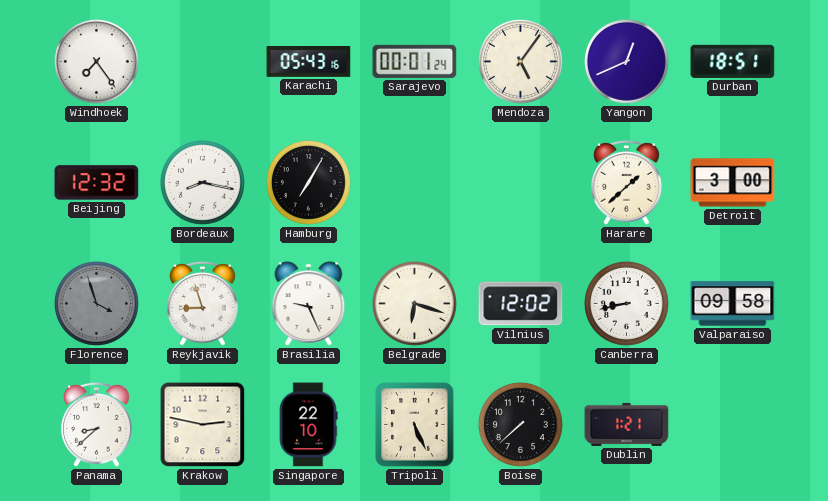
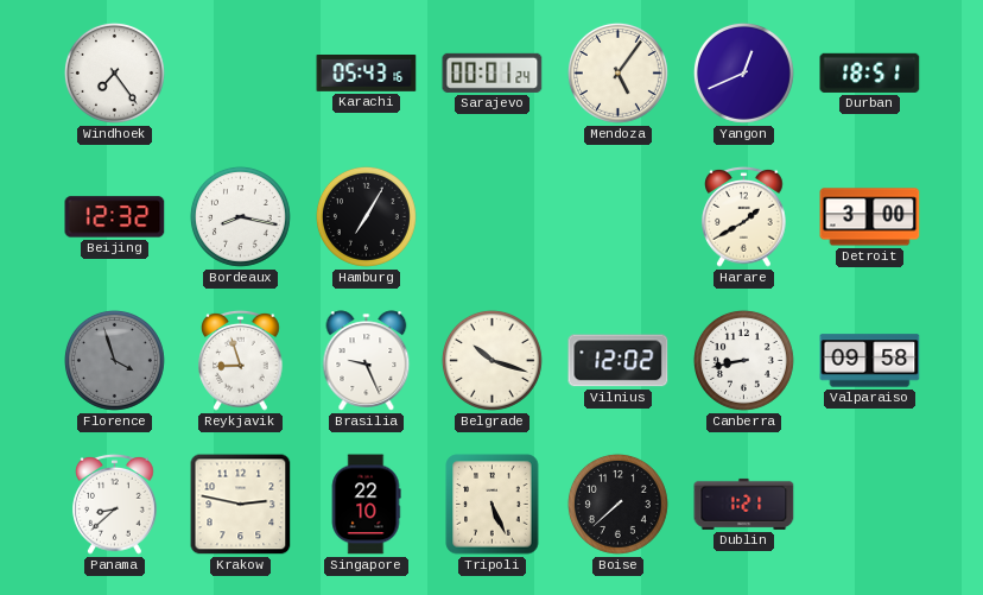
Harare: 1:38 -> 1:40
Belgrade: 6:18 -> 10:18
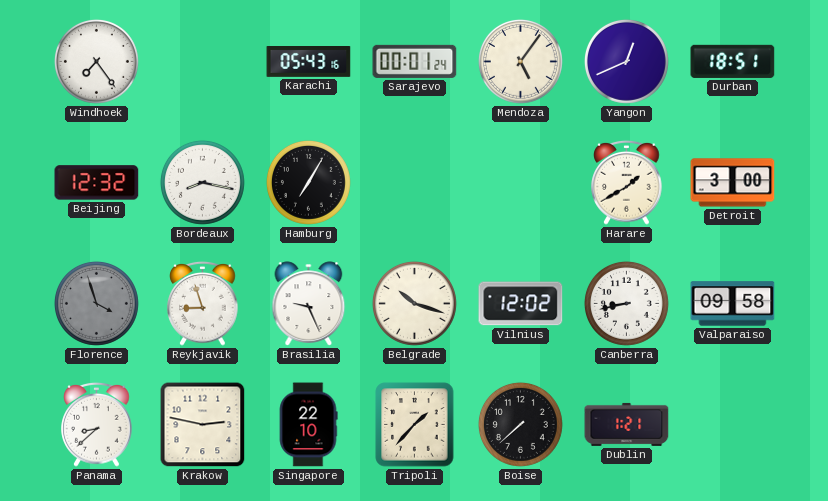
Tripoli: 5:26 -> 1:37
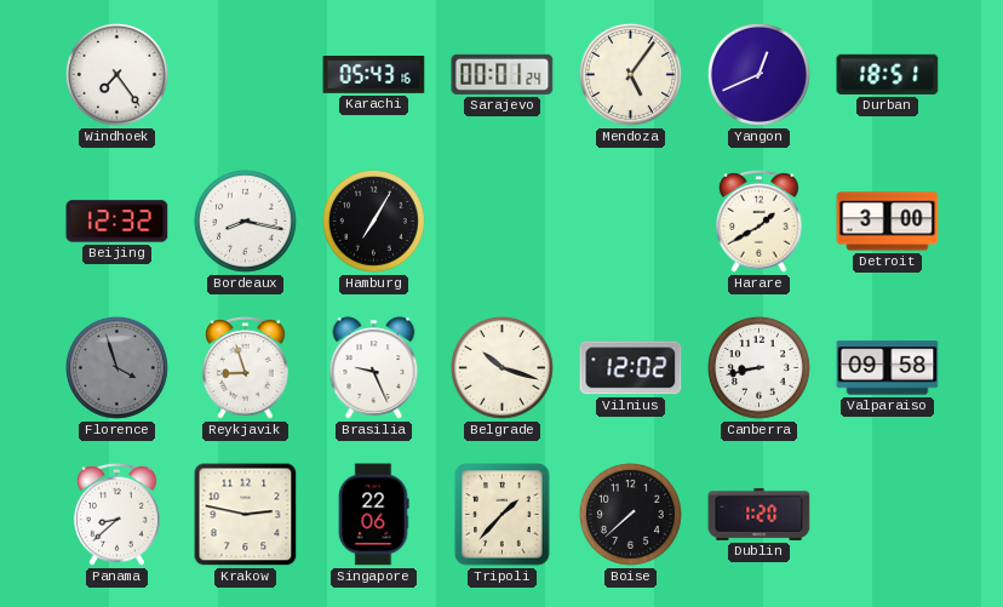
Singapore: 22:10 -> 22:06
Dublin: 1:21 -> 1:20
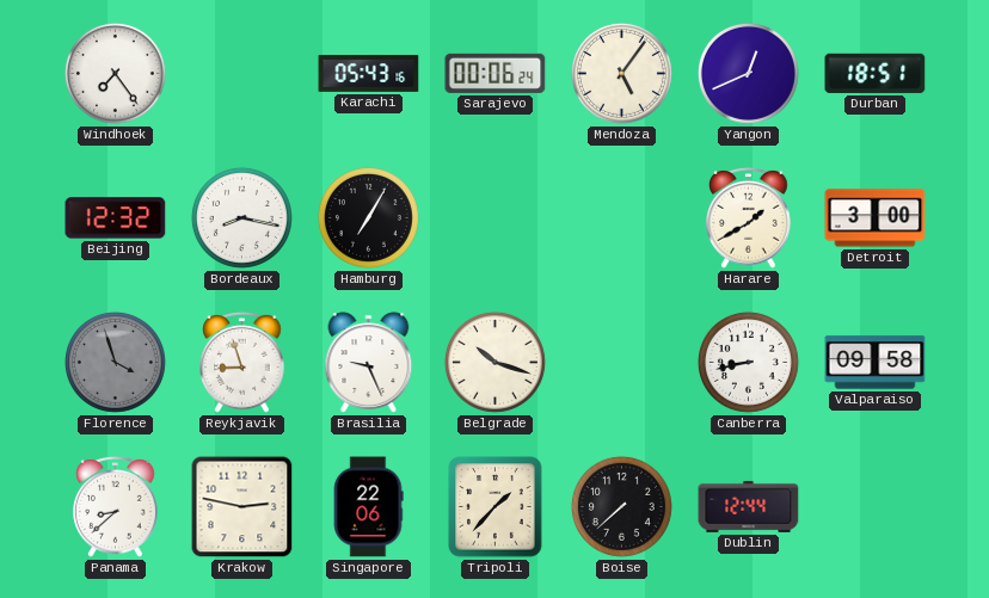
Sarajevo: 00:01 -> 00:06
Vilnius: 12:02 -> none
Dublin: 1:20 -> 12:44
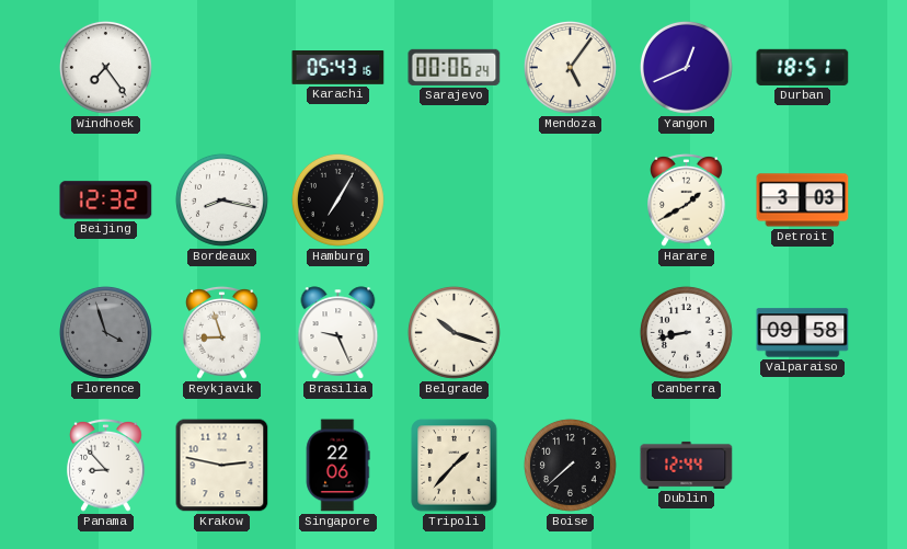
Detroit: 3:00 -> 3:03
Panama: 8:38 -> 8:53
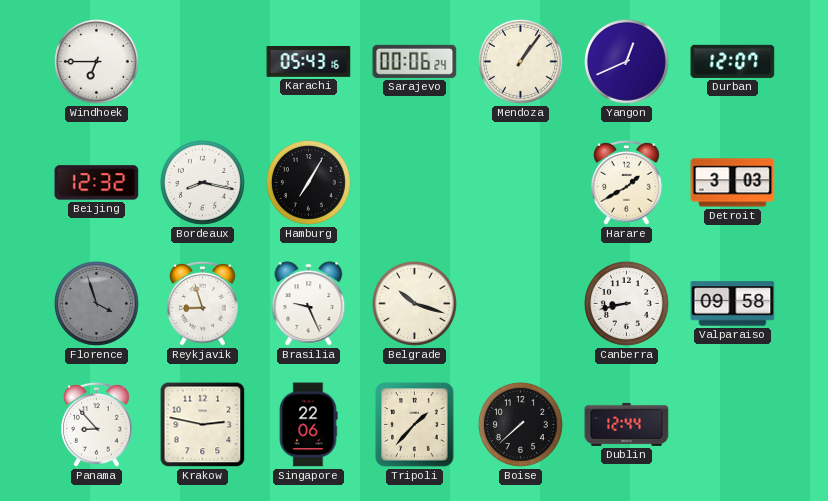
Windhoek: 7:24 -> 6:45
Mendoza: 5:06 -> 1:06
Durban: 18:51 -> 12:07
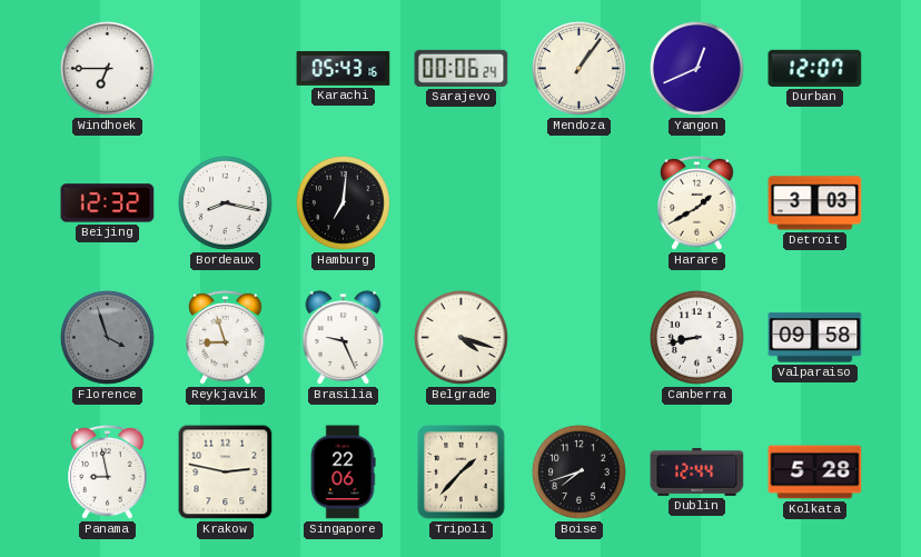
Hamburg: 7:05 -> 7:01
Belgrade: 10:18 -> 4:18
Panama: 8:53 -> 8:58
Boise: 7:38 -> 7:42
Kolkata: none -> 5:28
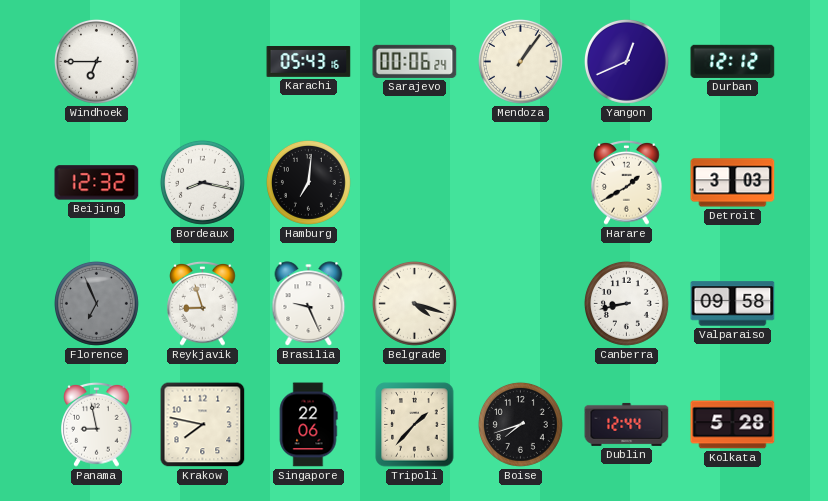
Durban: 12:07 -> 12:12
Florence: 3:57 -> 6:56
Krakow: 2:47 -> 7:47
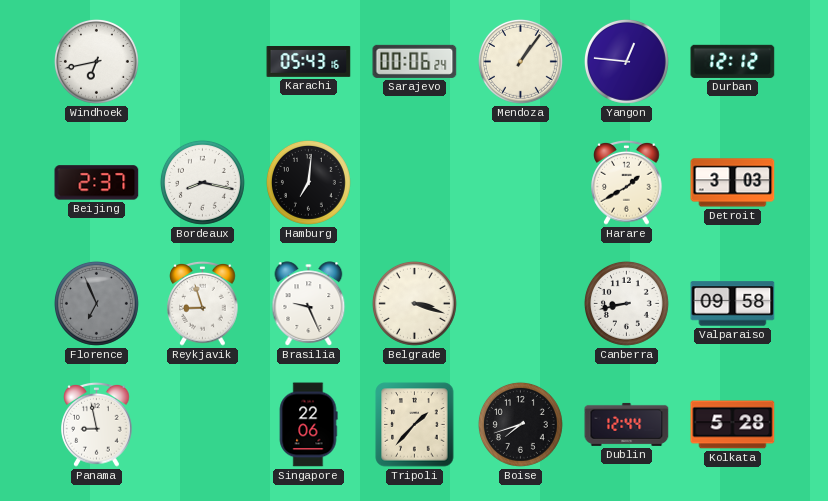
Windhoek: 6:45 -> 6:43
Yangon: 12:41 -> 12:46
Beijing: 12:32 -> 2:37
Belgrade: 4:18 -> 3:18
Krakow: 7:47 -> none
